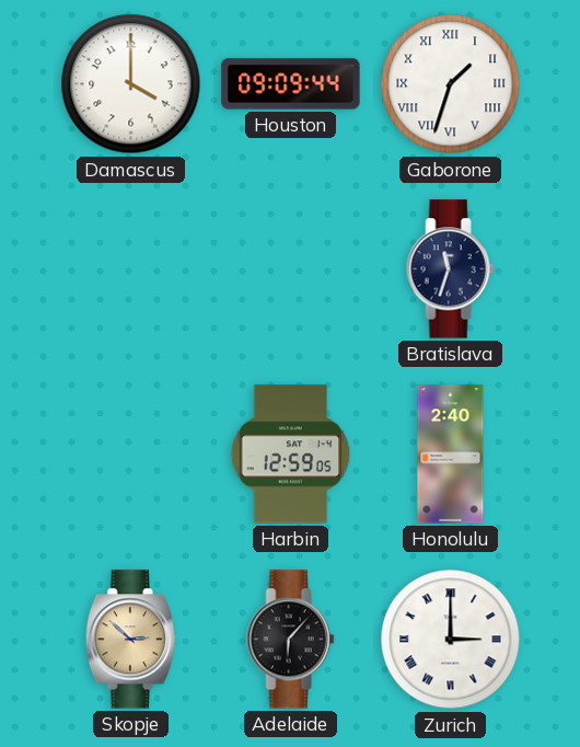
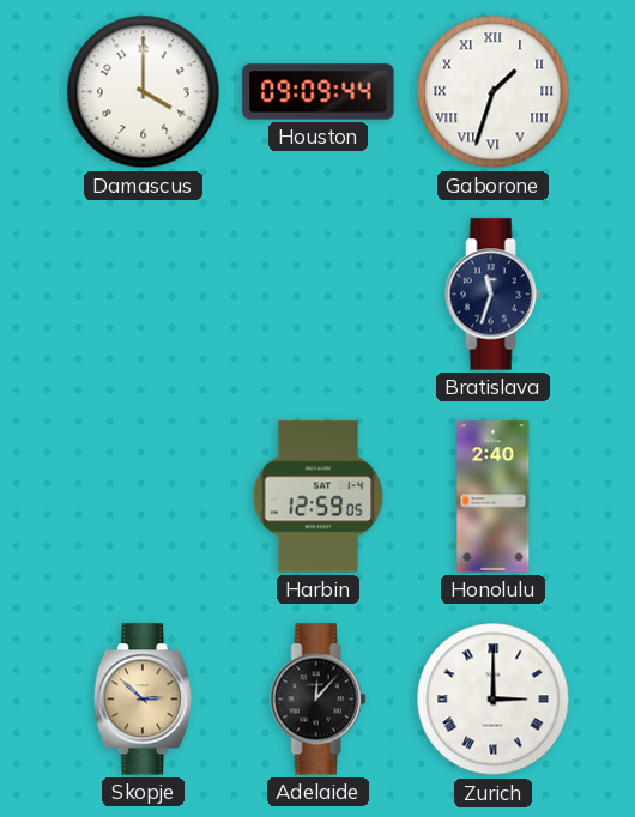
Adelaide: 6:07 -> 12:07
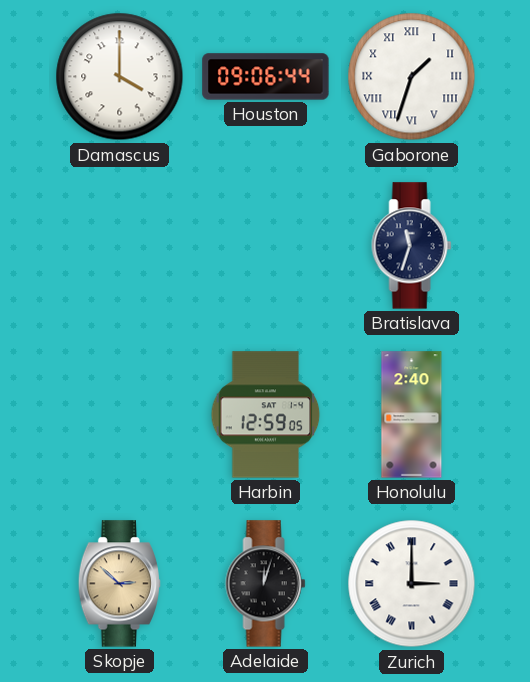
Houston: 09:09 -> 09:06
Adelaide: 12:07 -> 12:03
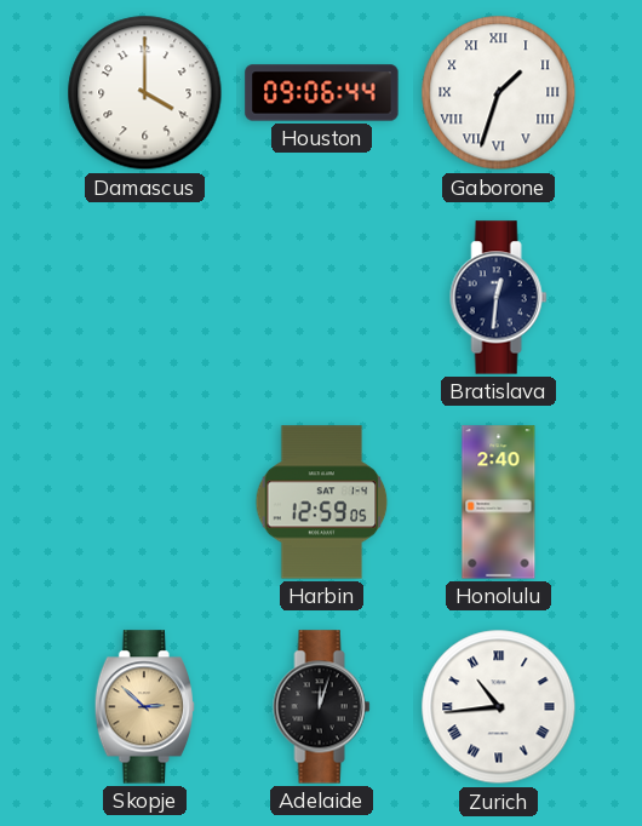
Bratislava: 11:33 -> 12:31
Zurich: 3:00 -> 10:44
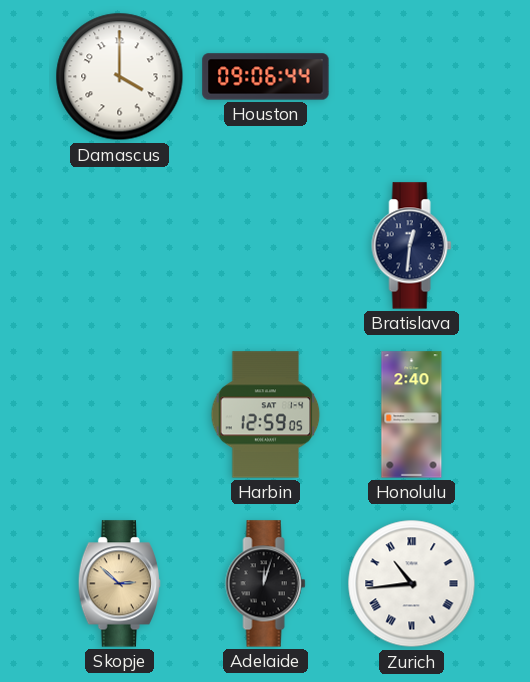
Gaborone: 1:33 -> none
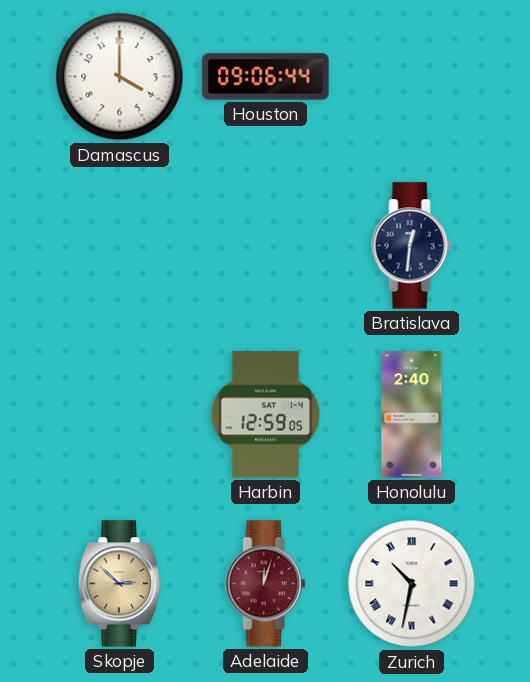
Adelaide dial: black -> burgundy
Zurich: 10:44 -> 10:32
